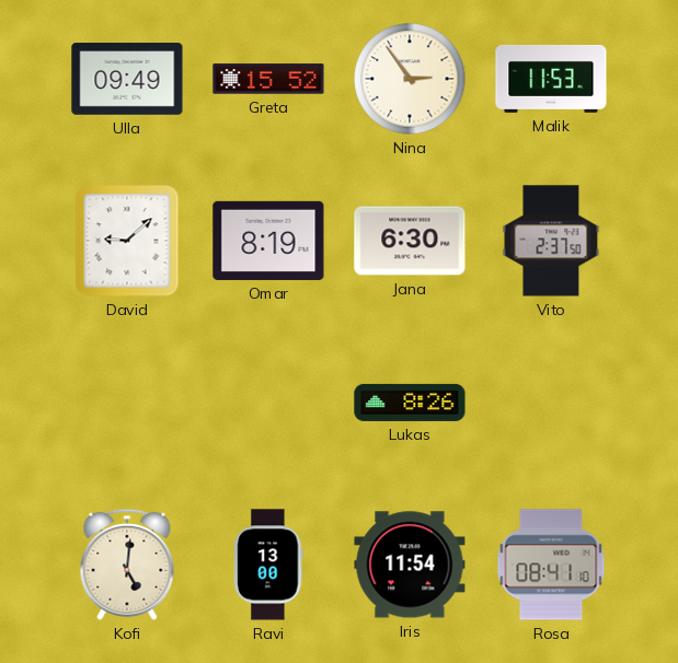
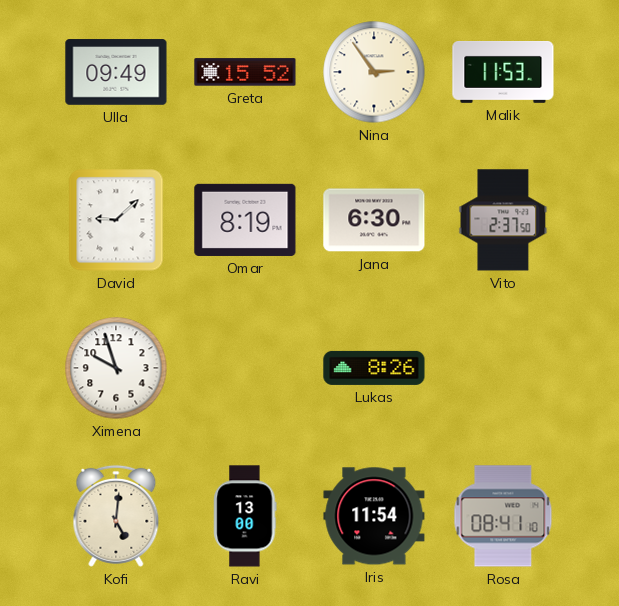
Ximena: none -> 9:57
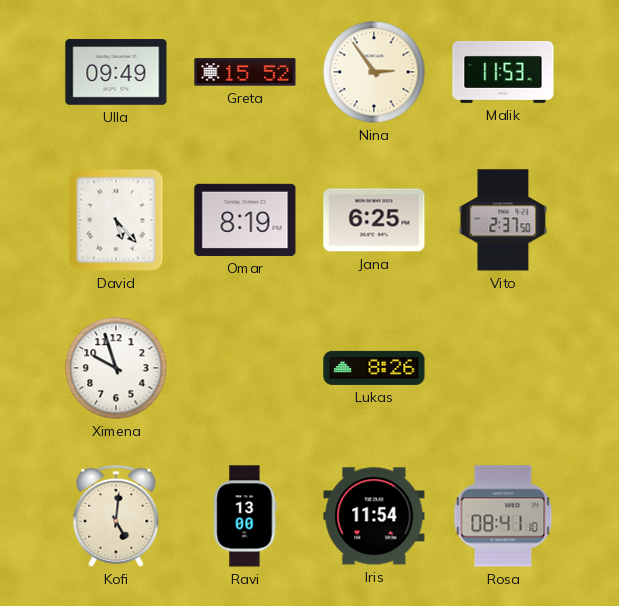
David: 9:08 -> 5:23
Jana: 6:30 -> 6:25
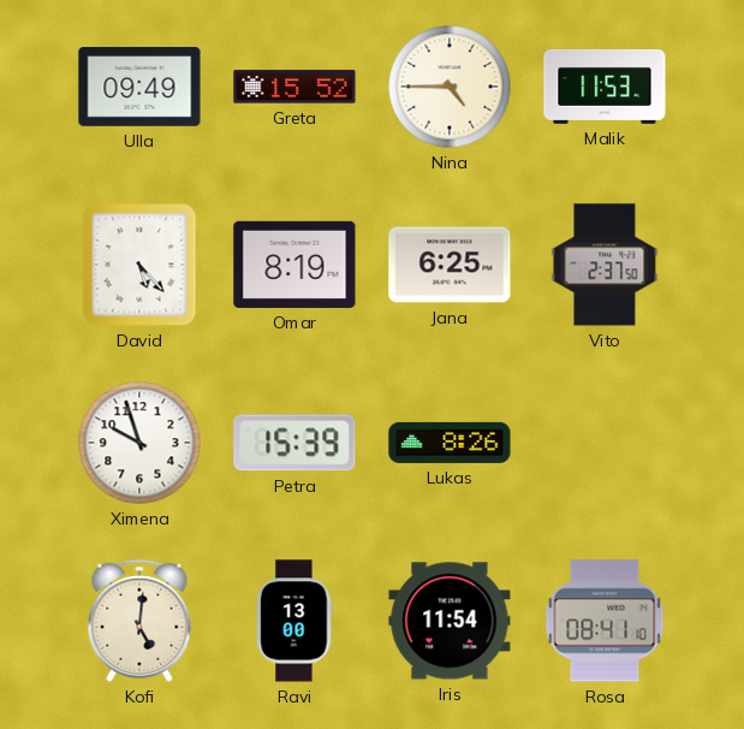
Nina: 2:54 -> 4:45
Petra: none -> 15:39
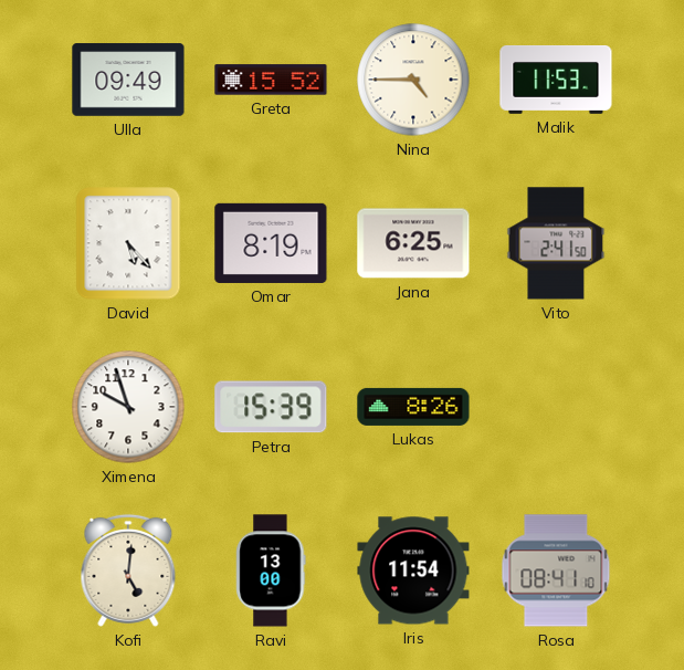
Vito: 2:37 -> 2:41
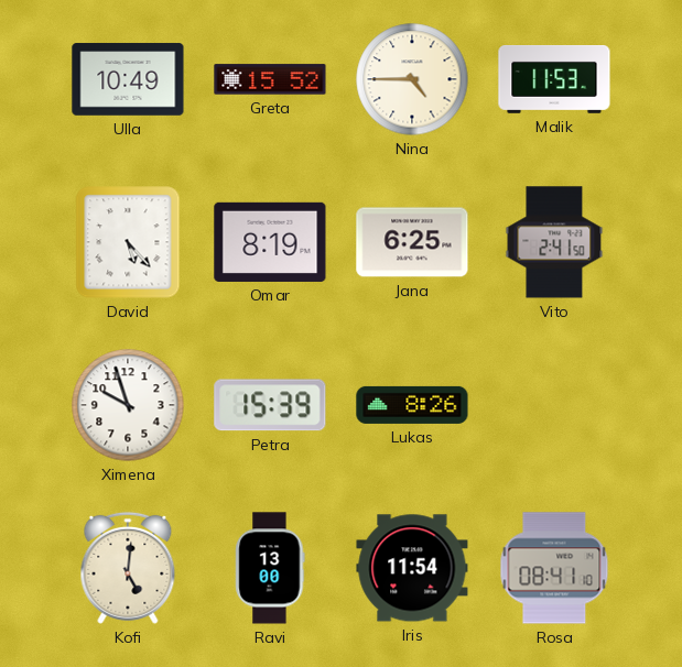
Ulla: 09:49 -> 10:49
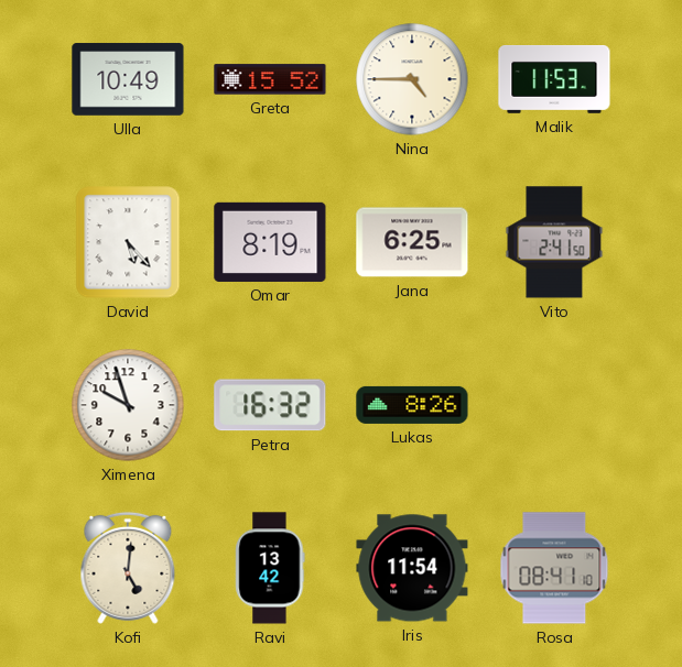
Petra: 15:39 -> 16:32
Ravi: 13:00 -> 13:42
